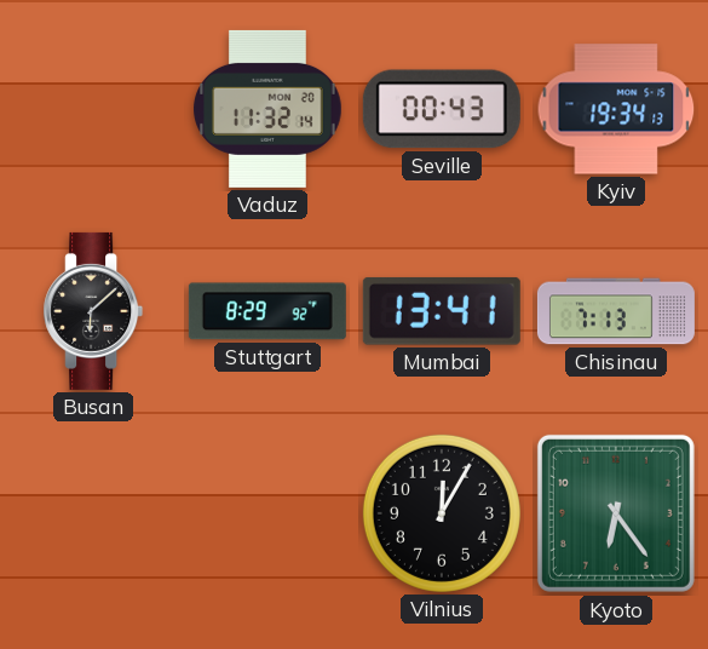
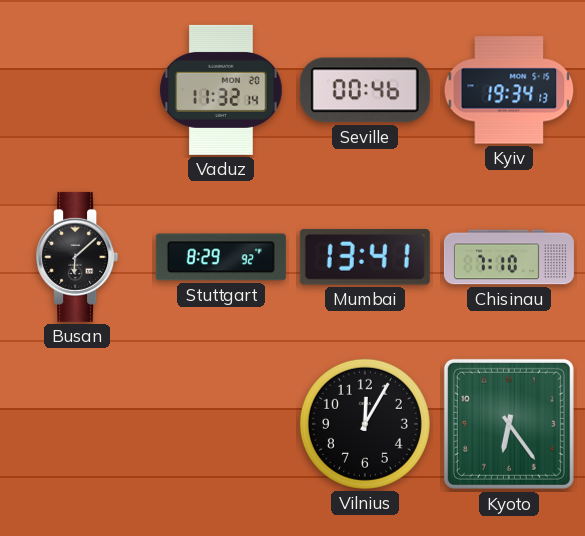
Seville: 00:43 -> 00:46
Chisinau: 7:13 -> 7:10
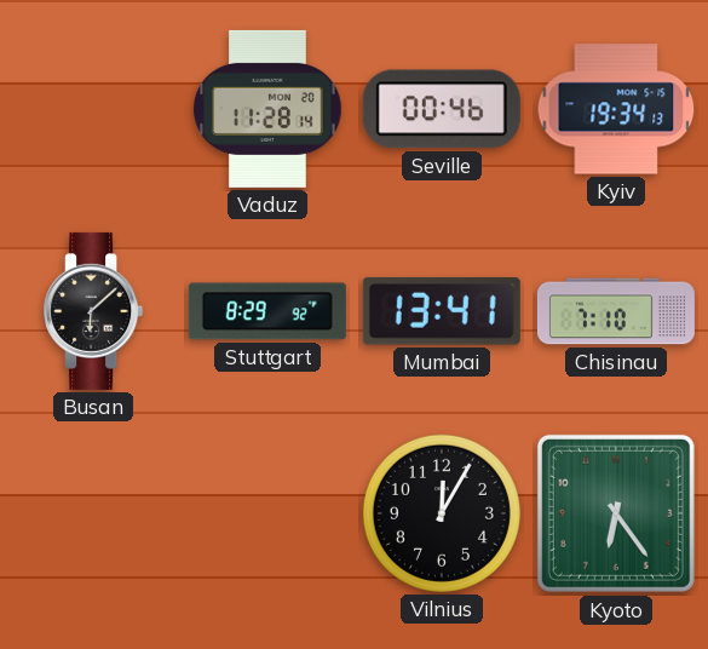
Vaduz: 11:32 -> 11:28
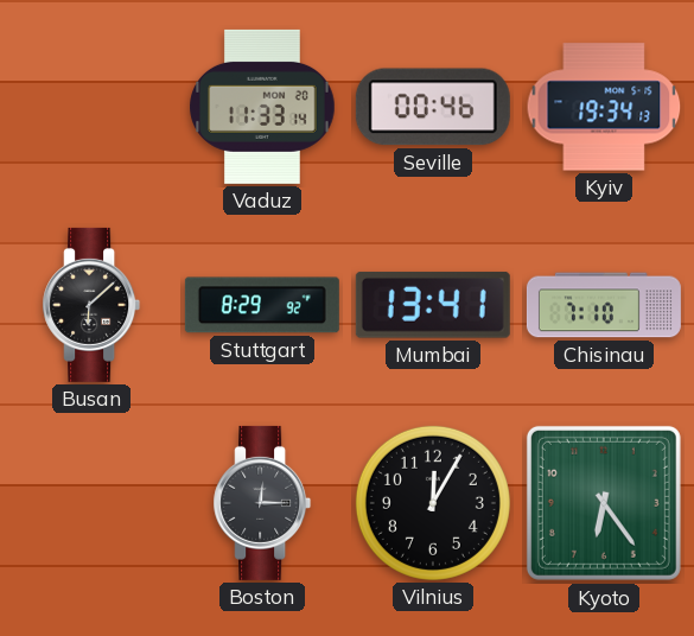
Vaduz: 11:28 -> 11:33
Boston: none -> 12:15
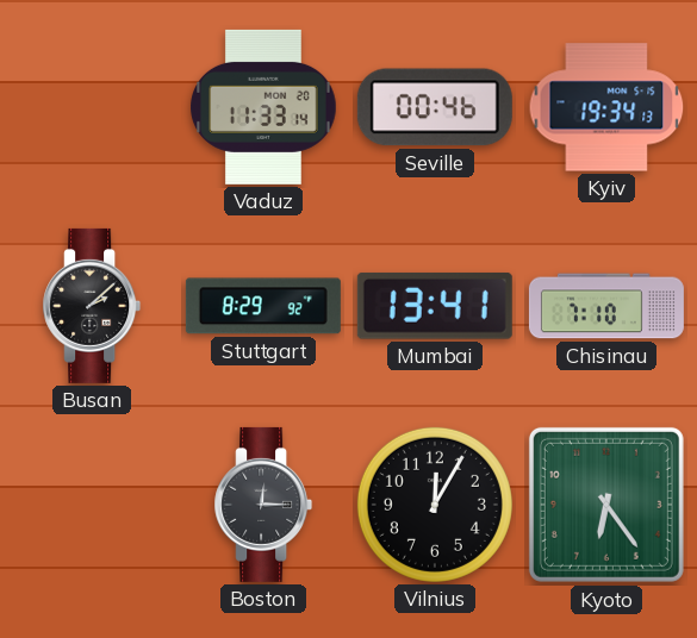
Busan: 6:08 -> 2:08
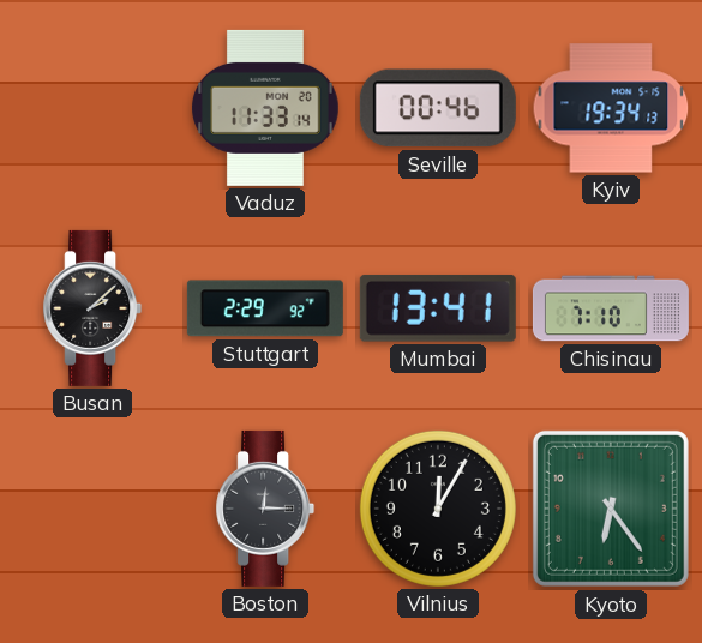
Stuttgart: 8:29 -> 2:29
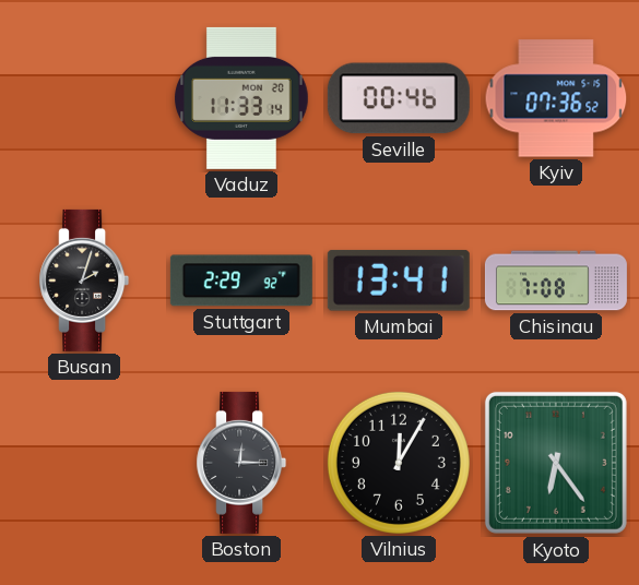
Kyiv: 19:34 -> 07:36
Busan: 2:08 -> 2:03
Chisinau: 7:10 -> 7:08
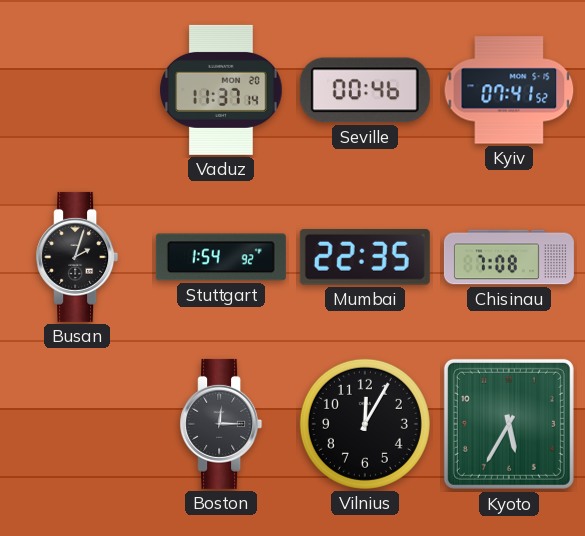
Vaduz: 11:33 -> 11:37
Kyiv: 07:36 -> 07:41
Stuttgart: 2:29 -> 1:54
Mumbai: 13:41 -> 22:35
Kyoto: 6:24 -> 5:35
